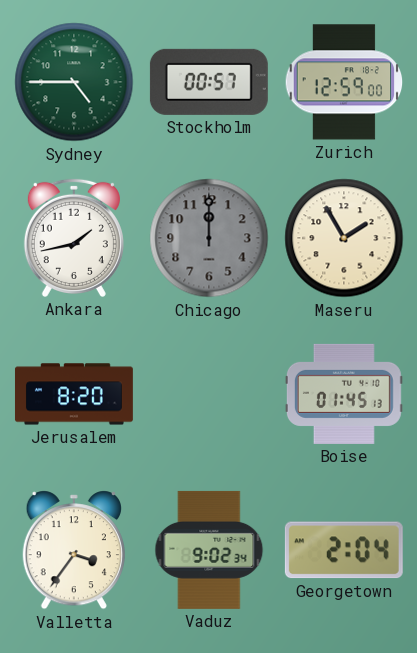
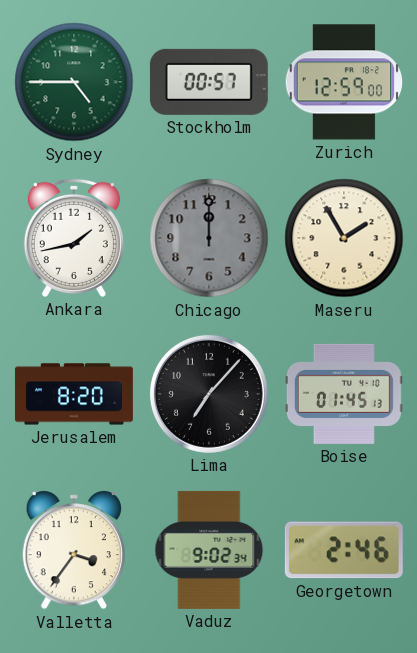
Lima: none -> 7:07
Georgetown: 2:04 -> 2:46
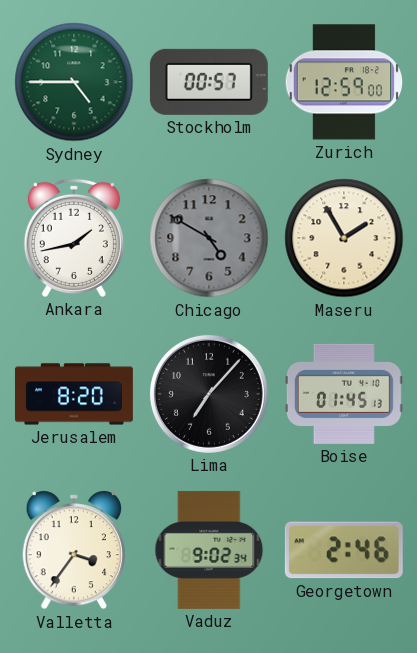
Chicago: 12:00 -> 4:50
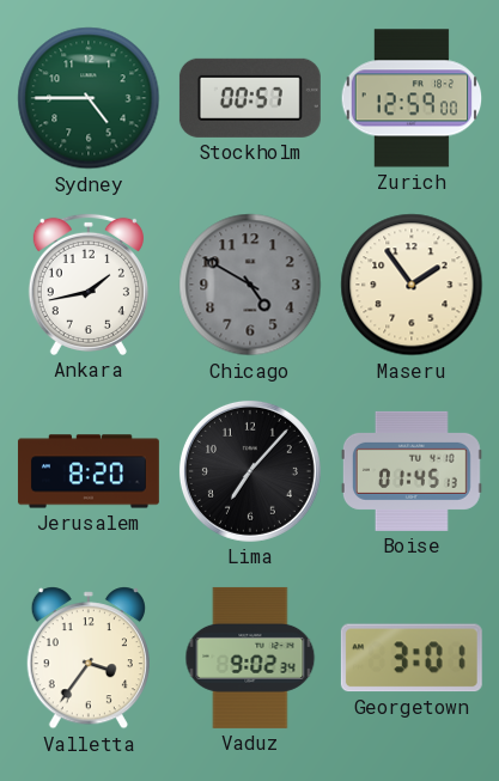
Maseru: 1:55 -> 1:54
Georgetown: 2:46 -> 3:01
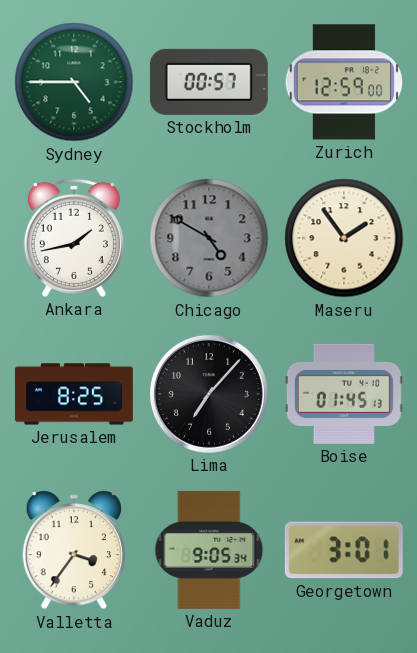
Jerusalem: 8:20 -> 8:25
Vaduz: 9:02 -> 9:05
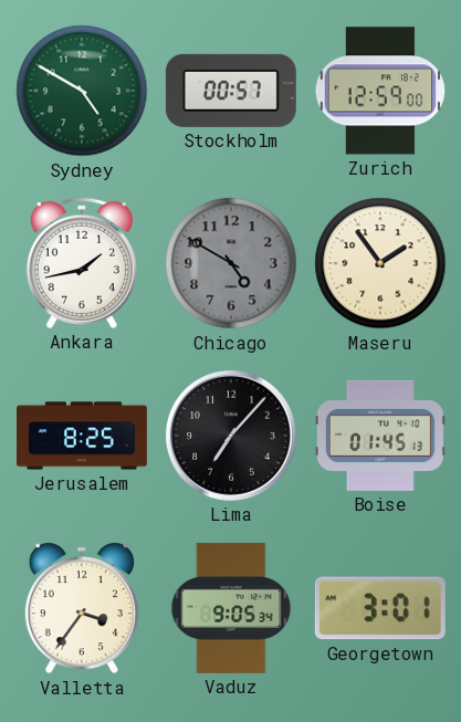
Sydney: 4:45 -> 4:50
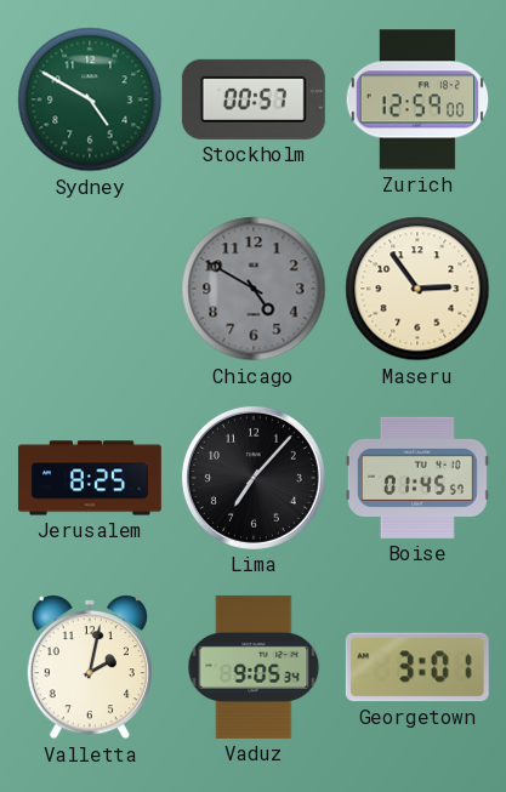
Ankara: 1:43 -> none
Maseru: 1:54 -> 2:54
Boise: 01:45:13 -> 01:45:57
Valletta: 3:36 -> 2:02
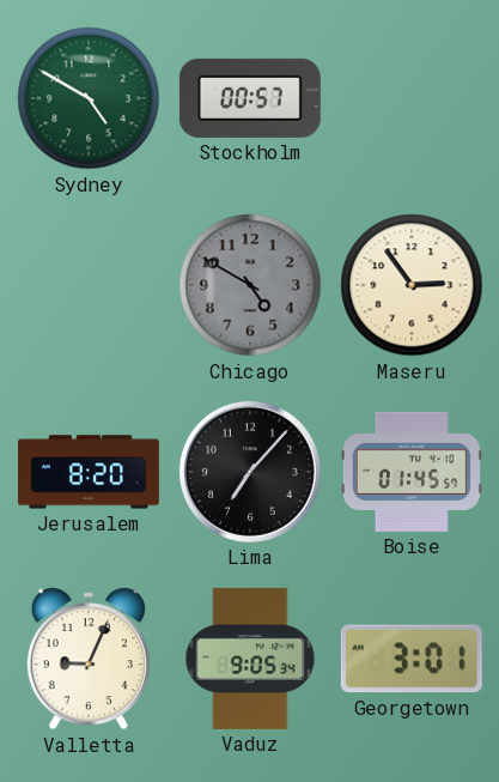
Zurich: 12:59 -> none
Jerusalem: 8:25 -> 8:20
Valletta: 2:02 -> 9:04
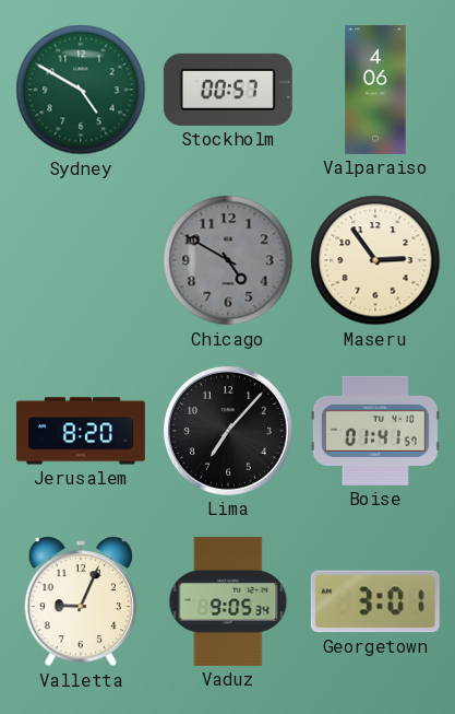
Valparaiso: none -> 4:06
Boise: 01:45 -> 01:41
